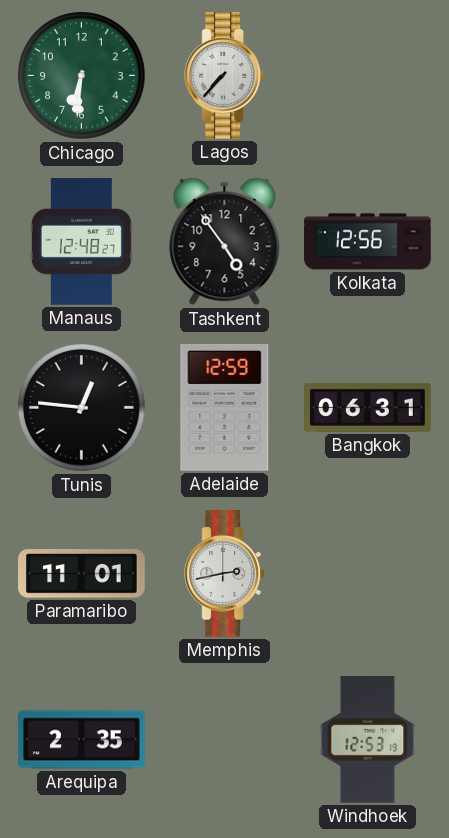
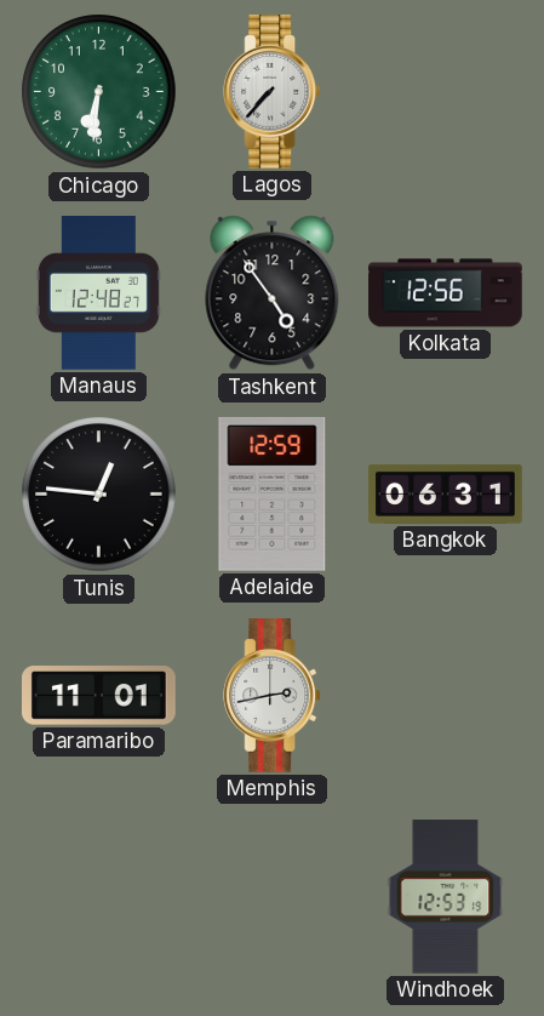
Arequipa: 2:35 -> none
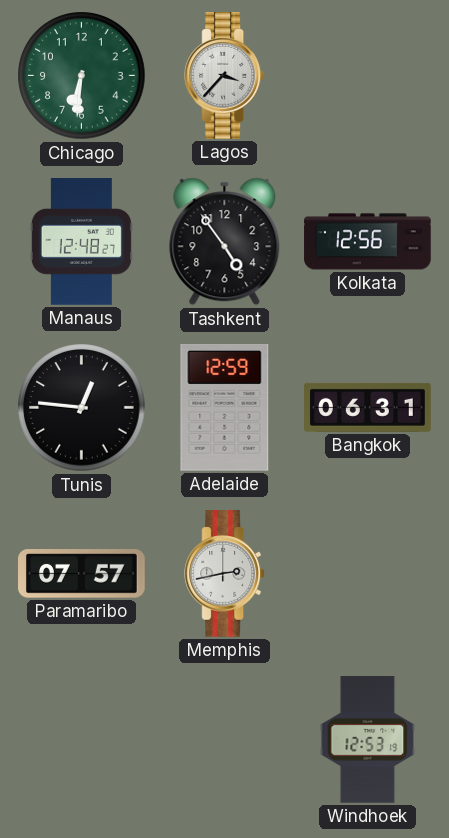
Lagos: 7:37 -> 3:37
Paramaribo: 11:01 -> 07:57
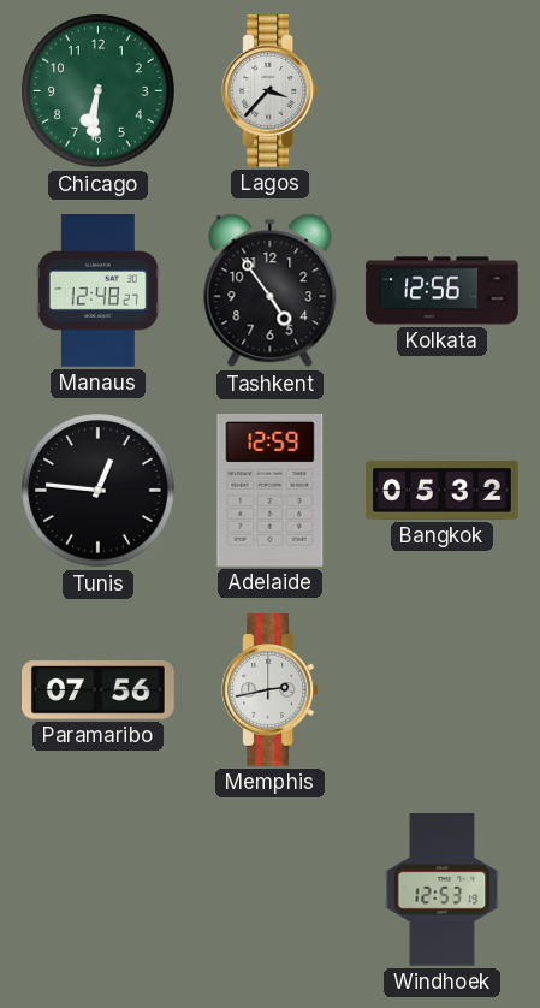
Bangkok: 06:31 -> 05:32
Paramaribo: 07:57 -> 07:56
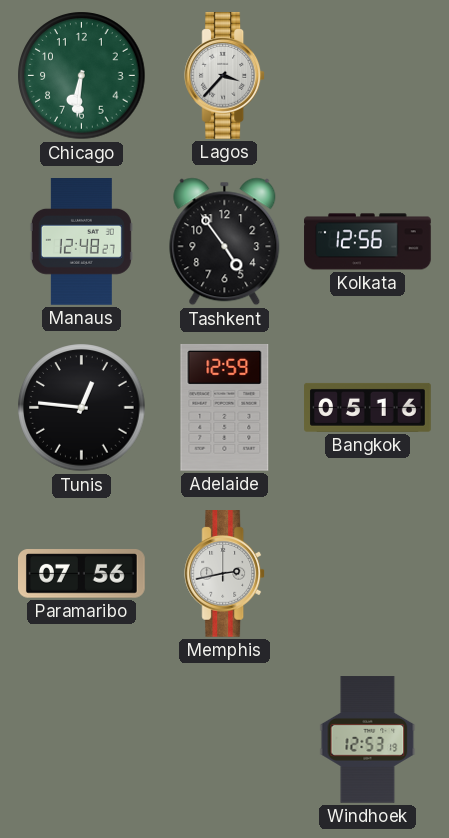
Bangkok: 05:32 -> 05:16
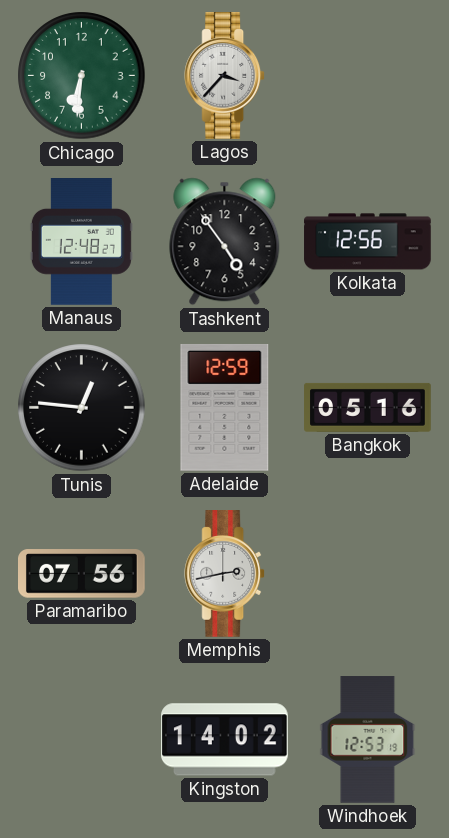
Kingston: none -> 14:02
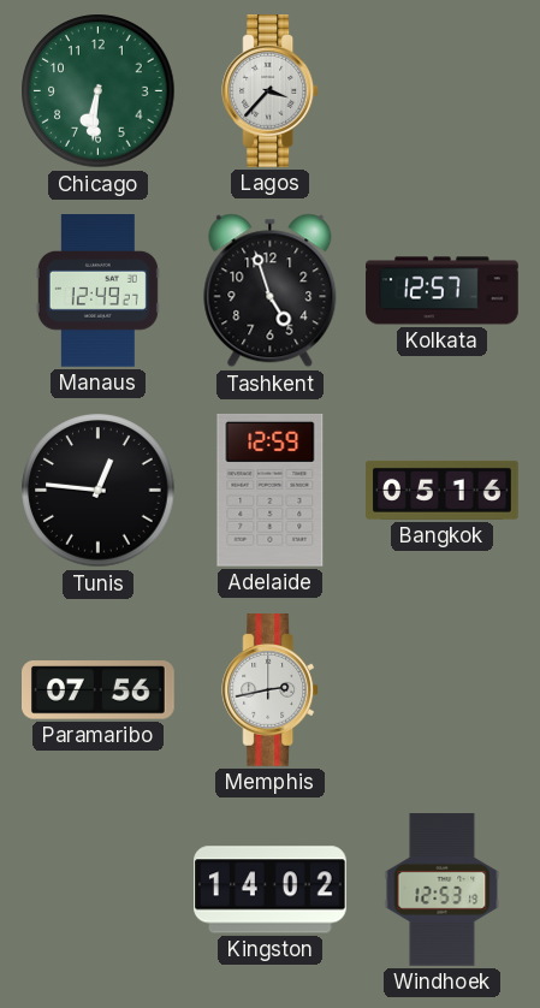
Manaus: 12:48 -> 12:49
Tashkent: 4:54 -> 4:57
Kolkata: 12:56 -> 12:57
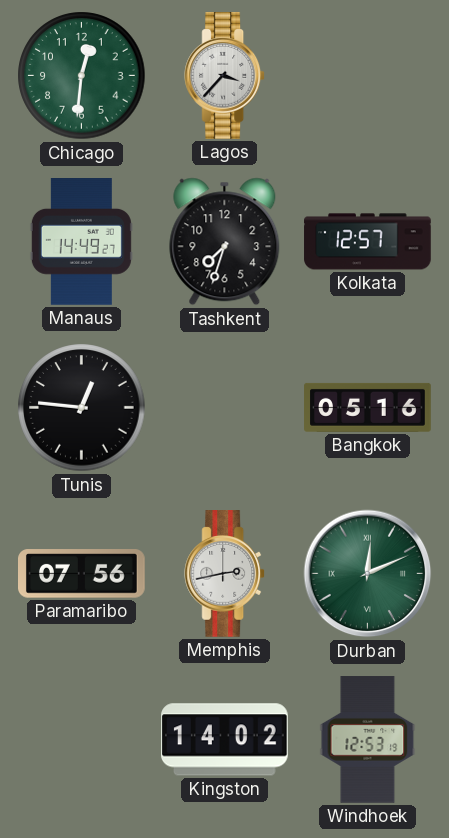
Chicago: 6:31 -> 12:31
Manaus: 12:49 -> 14:49
Tashkent: 4:57 -> 7:33
Adelaide: 12:59 -> none
Durban: none -> 12:11
